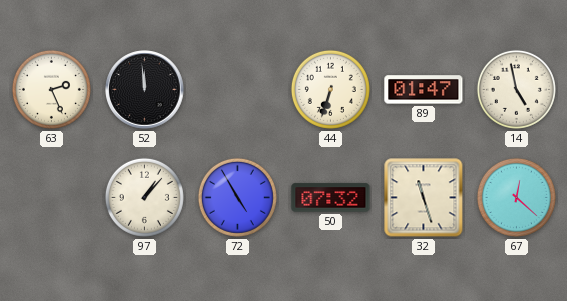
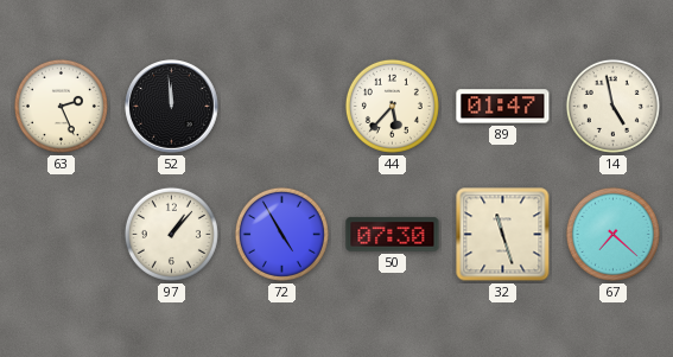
44: 6:33 -> 5:37
50: 07:32 -> 07:30
67: 12:22 -> 7:22
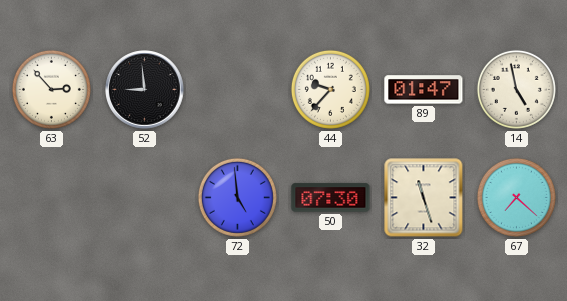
63: 2:26 -> 2:53
52: 11:59 -> 8:59
44: 5:37 -> 9:37
97: 1:07 -> none
72: 4:55 -> 4:59
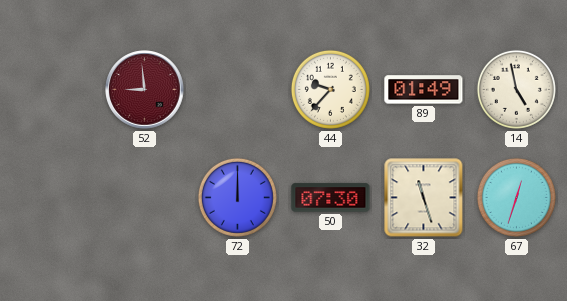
63: 2:53 -> none
52 dial: black -> burgundy
89: 01:47 -> 01:49
72: 4:59 -> 12:00
67: 7:22 -> 12:33
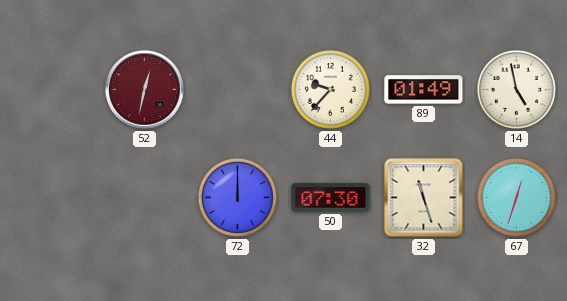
52: 8:59 -> 12:32
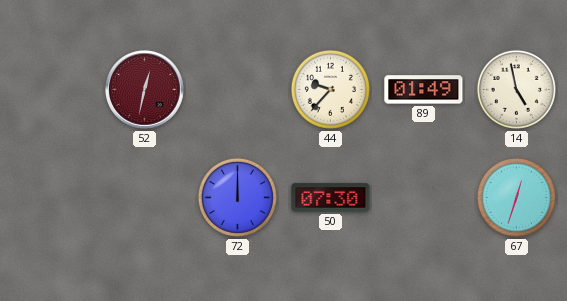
32: 11:27 -> none
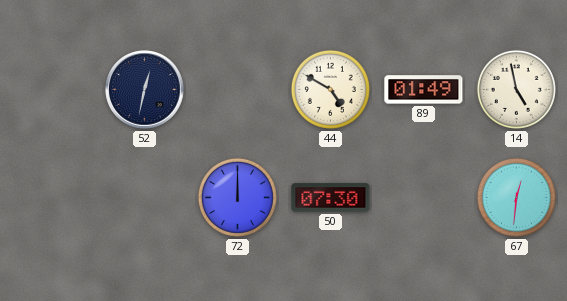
52 dial: burgundy -> navy
44: 9:37 -> 4:50
67: 12:33 -> 12:31
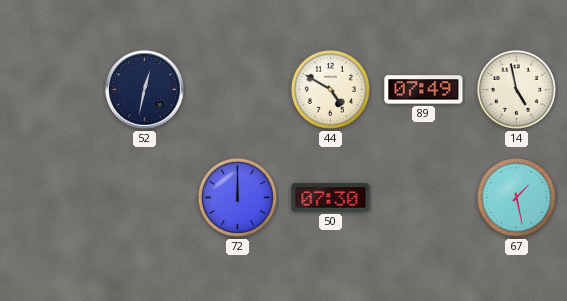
89: 01:49 -> 07:49
67: 12:31 -> 1:28
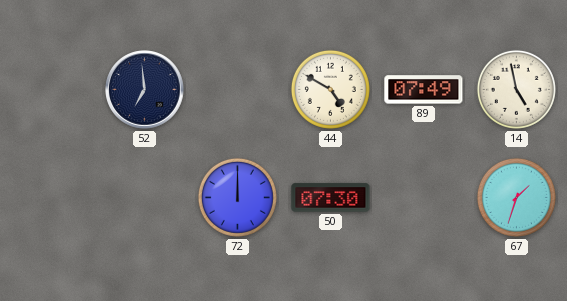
52: 12:32 -> 6:59
67: 1:28 -> 1:33
